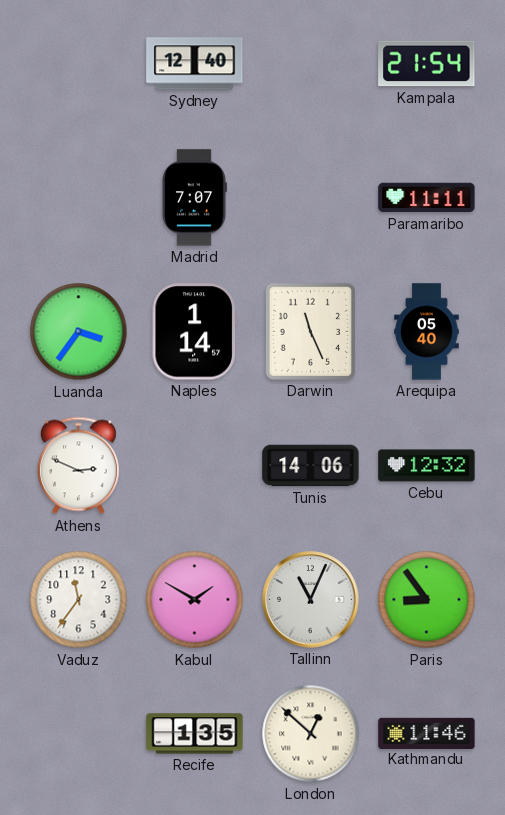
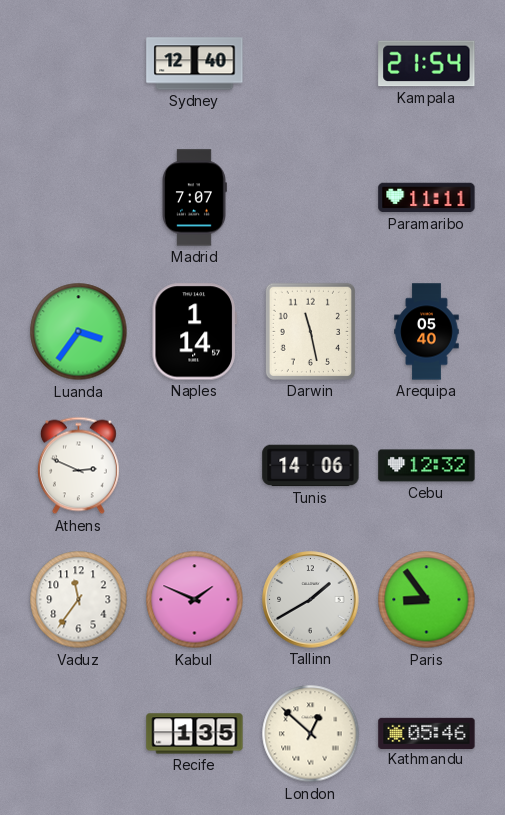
Darwin: 11:26 -> 11:28
Kabul: 1:50 -> 1:49
Tallinn: 11:04 -> 1:40
Kathmandu: 11:46 -> 05:46
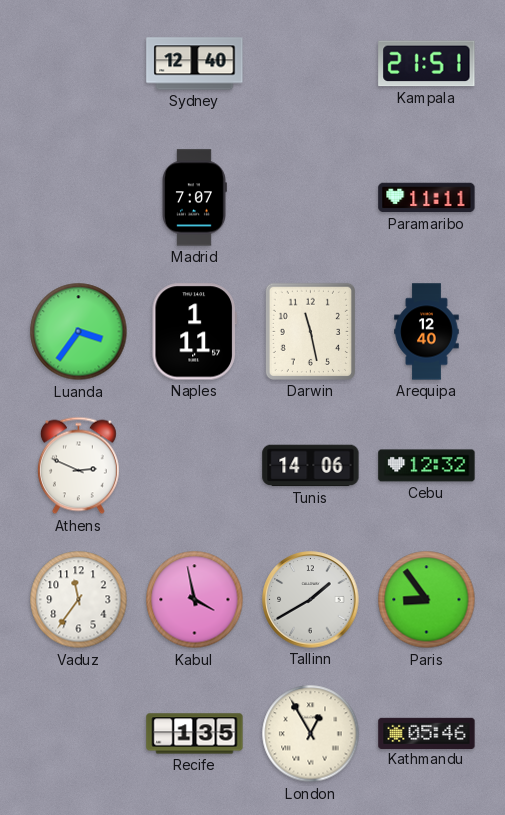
Kampala: 21:54 -> 21:51
Naples: 1:14 -> 1:11
Arequipa: 05:40 -> 12:40
Kabul: 1:49 -> 3:58
London: 12:52 -> 12:55
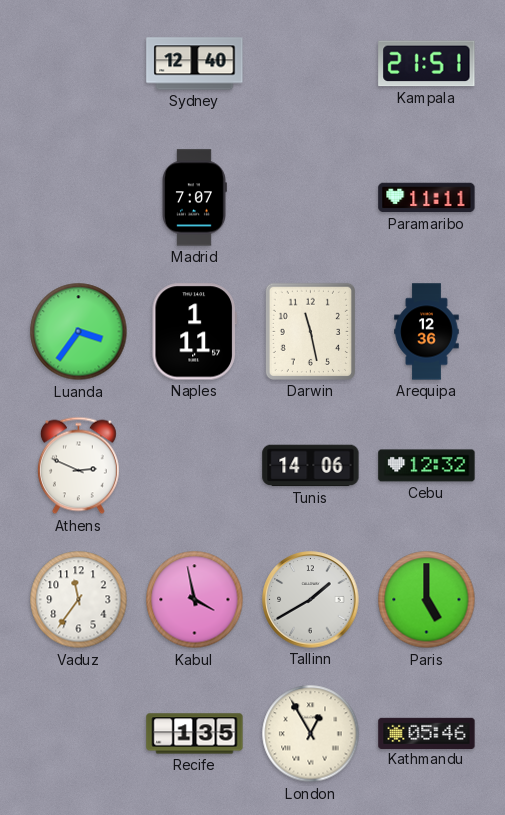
Arequipa: 12:40 -> 12:36
Paris: 8:54 -> 5:00
